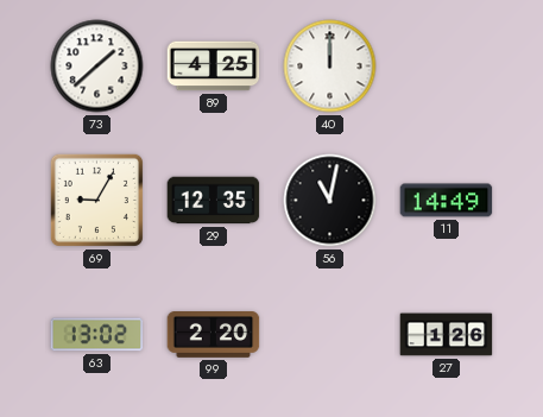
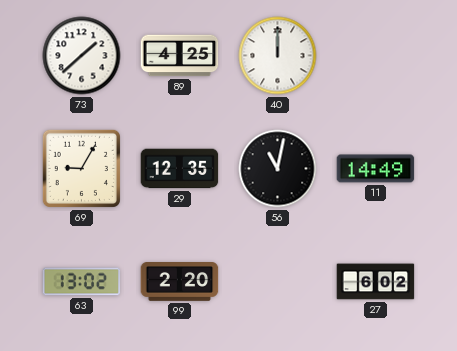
27: 1:26 -> 6:02
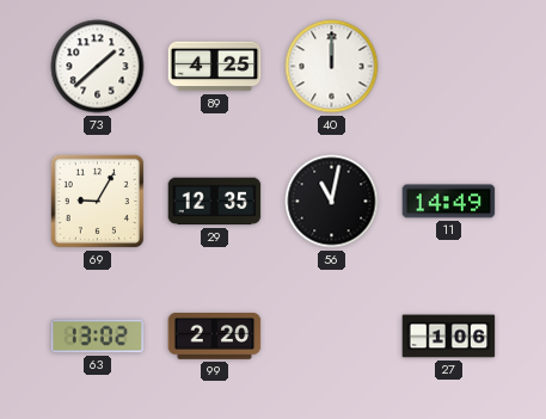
27: 6:02 -> 1:06
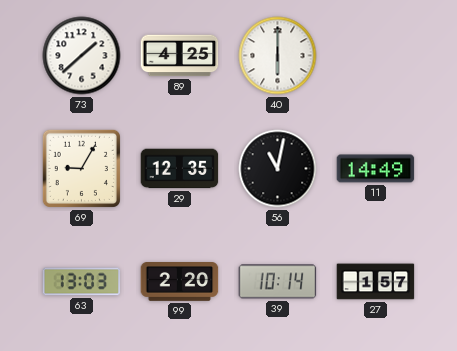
40: 12:00 -> 6:00
63: 13:02 -> 13:03
39: none -> 10:14
27: 1:06 -> 1:57
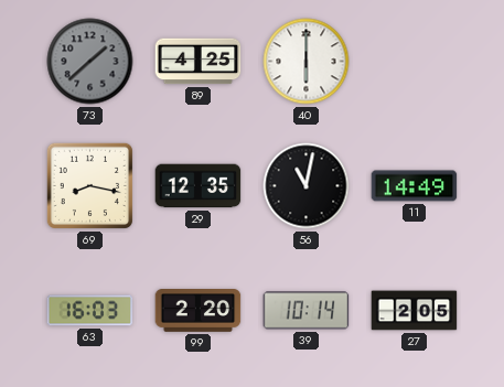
73 dial: white -> grey
69: 9:05 -> 8:17
63: 13:03 -> 16:03
27: 1:57 -> 2:05
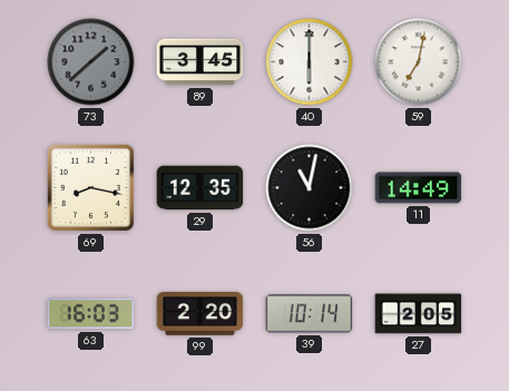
89: 4:25 -> 3:45
59: none -> 7:02
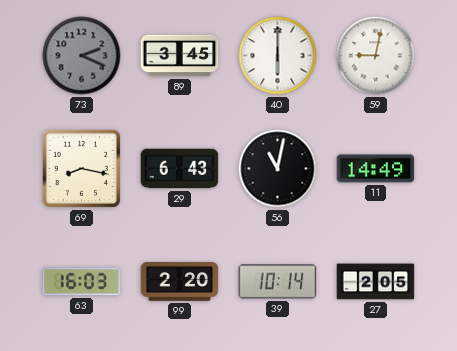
73: 1:38 -> 2:19
59: 7:02 -> 9:02
29: 12:35 -> 6:43
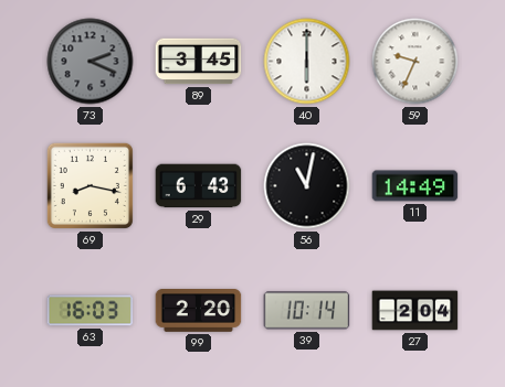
59: 9:02 -> 9:34
27: 2:05 -> 2:04
